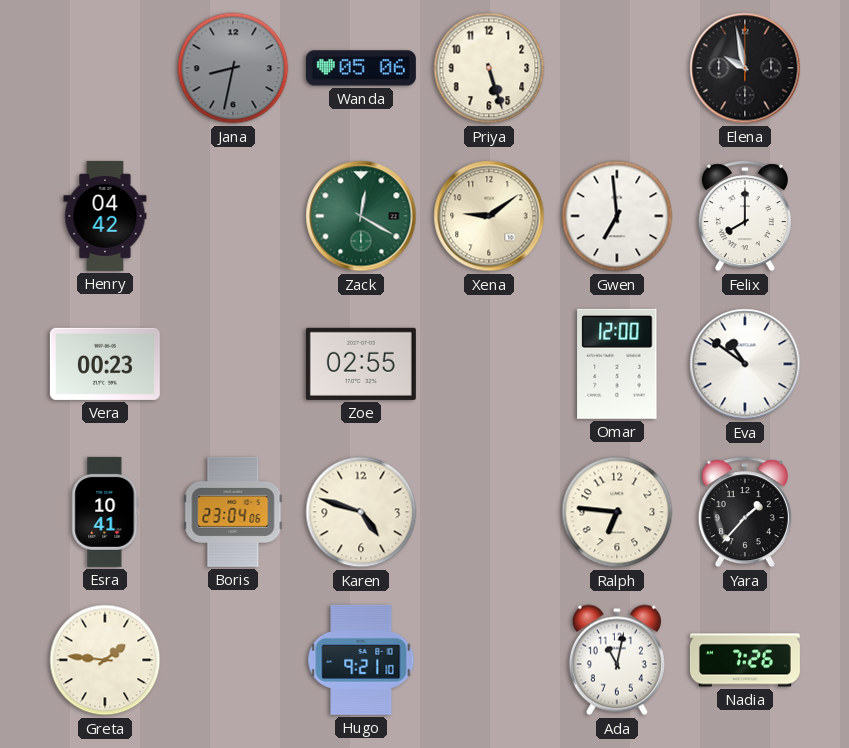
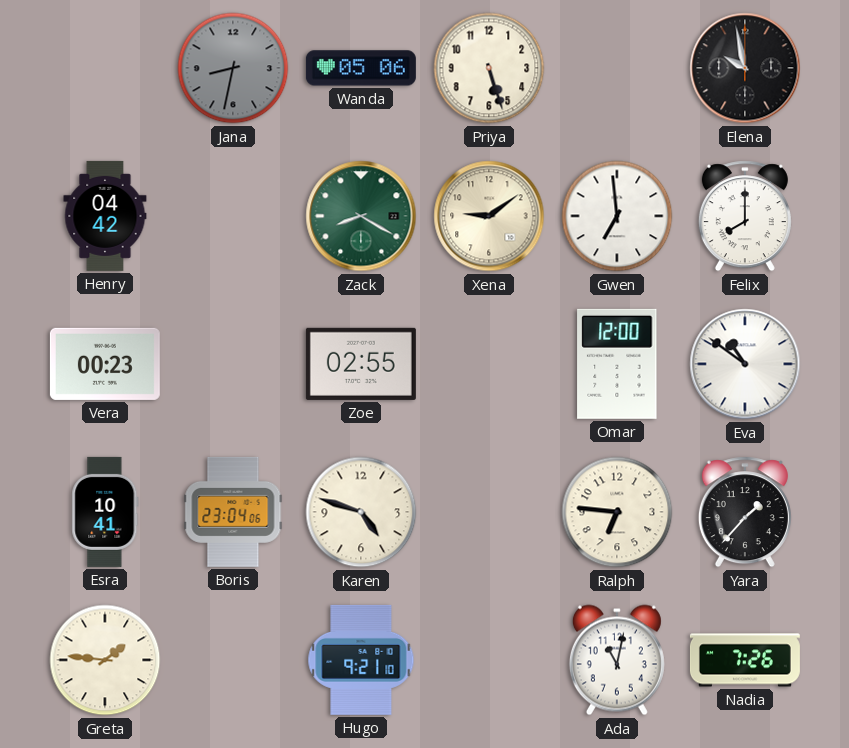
Zack: 12:20 -> 8:20
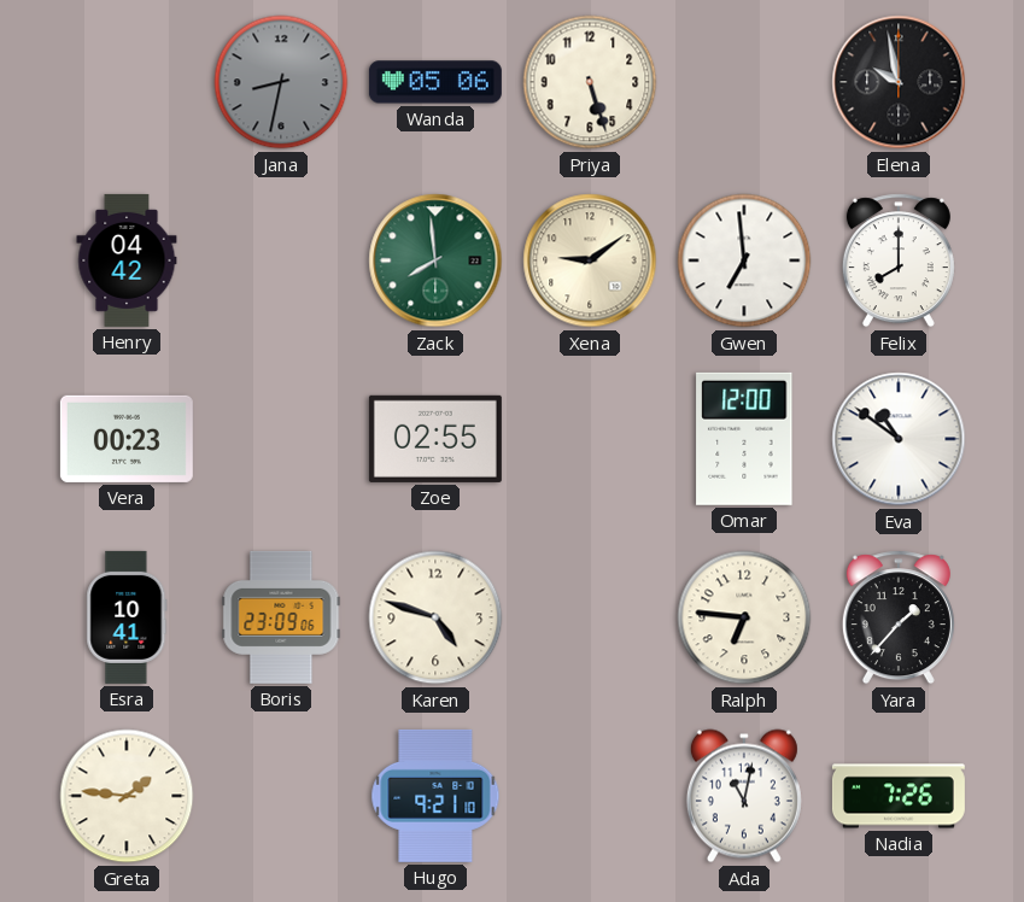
Zack: 8:20 -> 7:59
Boris: 23:04 -> 23:09
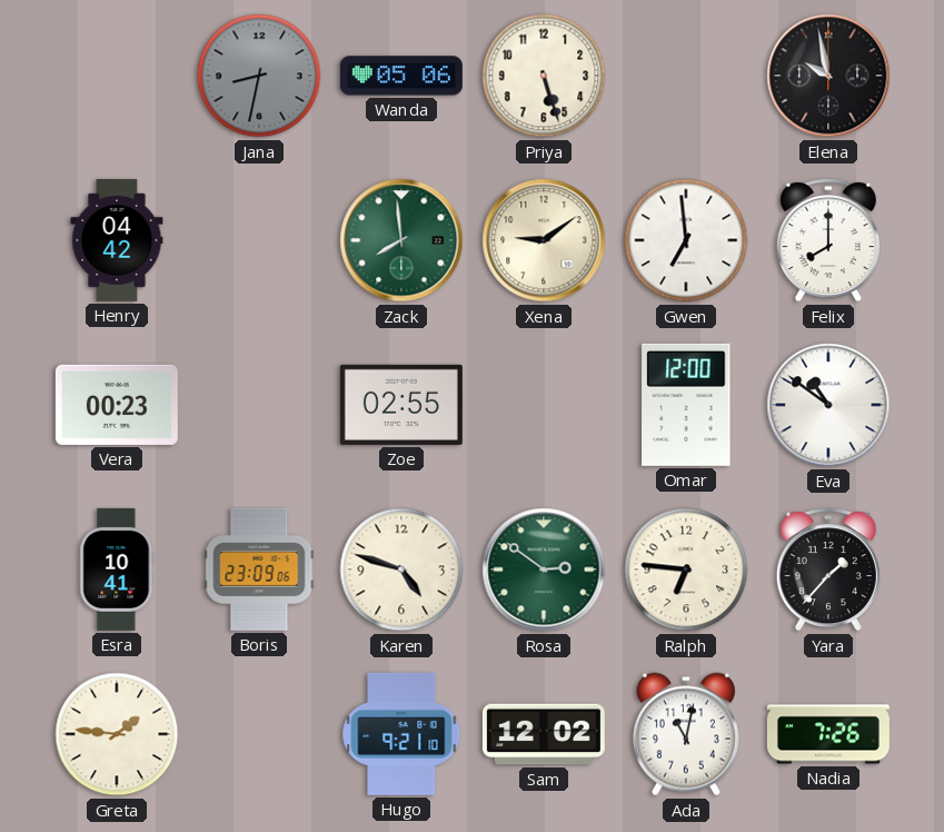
Rosa: none -> 2:51
Sam: none -> 12:02
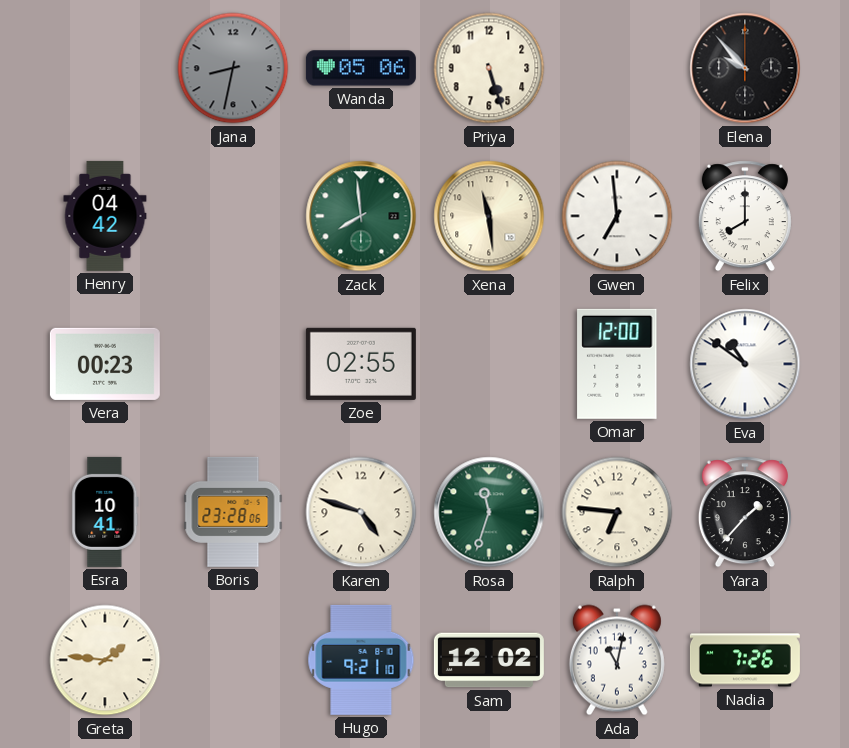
Elena: 9:58 -> 9:53
Xena: 9:09 -> 11:29
Boris: 23:09 -> 23:28
Rosa: 2:51 -> 11:33
